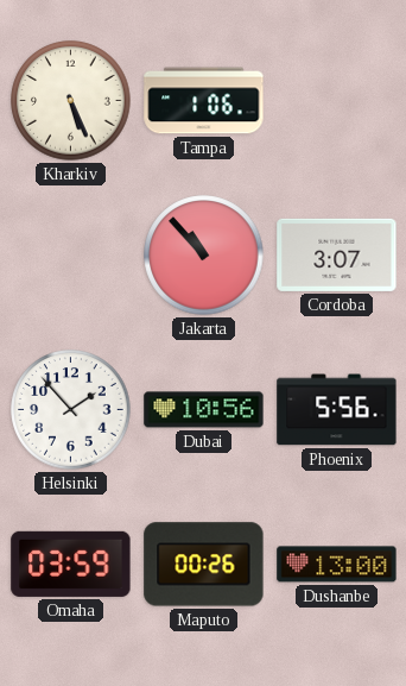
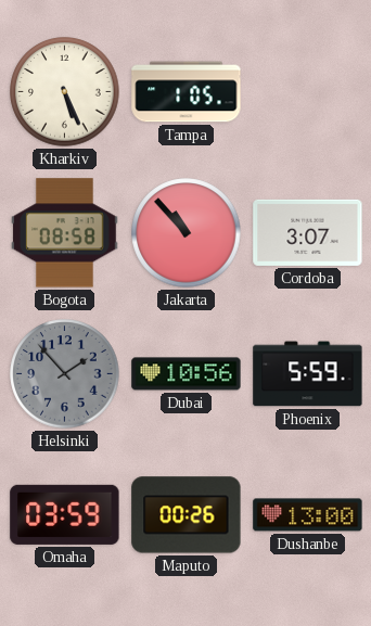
Tampa: 1:06 -> 1:05
Bogota: none -> 08:58
Helsinki dial: white -> grey
Phoenix: 5:56 -> 5:59
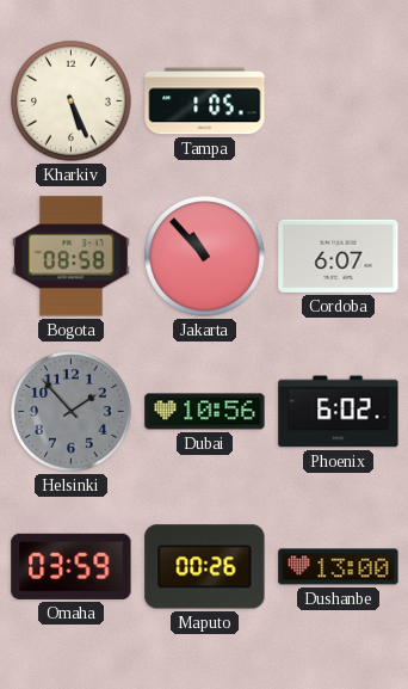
Cordoba: 3:07 -> 6:07
Phoenix: 5:59 -> 6:02
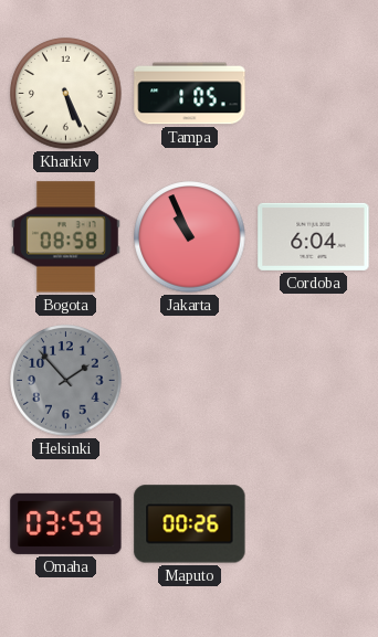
Jakarta: 10:53 -> 10:56
Cordoba: 6:07 -> 6:04
Dubai: 10:56 -> none
Phoenix: 6:02 -> none
Dushanbe: 13:00 -> none
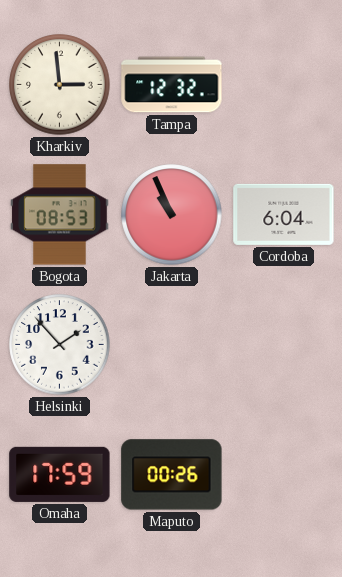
Kharkiv: 5:26 -> 2:59
Tampa: 1:05 -> 12:32
Bogota: 08:58 -> 08:53
Helsinki dial: grey -> white
Omaha: 03:59 -> 17:59
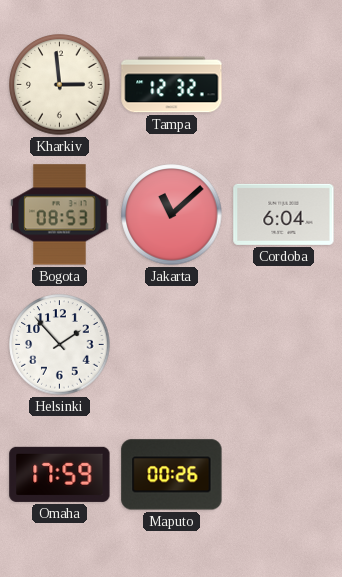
Jakarta: 10:56 -> 11:08
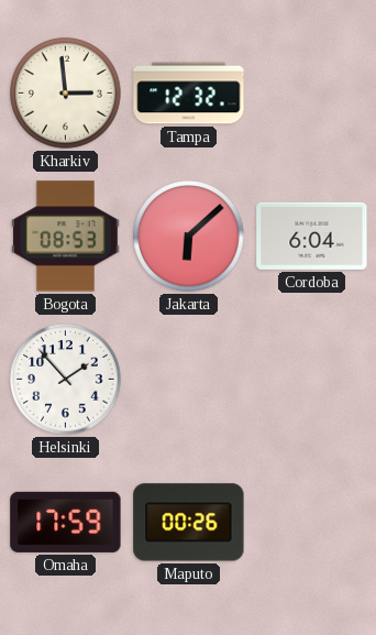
Jakarta: 11:08 -> 6:08
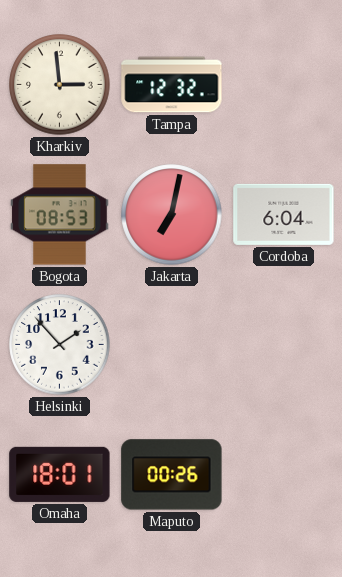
Jakarta: 6:08 -> 7:02
Omaha: 17:59 -> 18:01
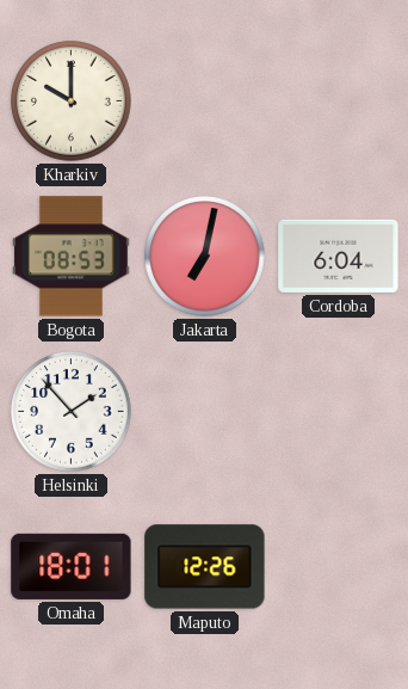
Kharkiv: 2:59 -> 10:00
Tampa: 12:32 -> none
Maputo: 00:26 -> 12:26
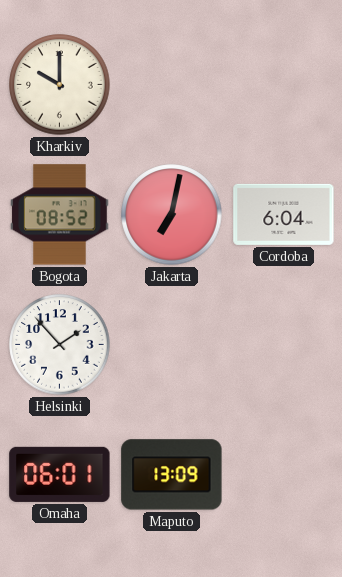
Bogota: 08:53 -> 08:52
Omaha: 18:01 -> 06:01
Maputo: 12:26 -> 13:09
